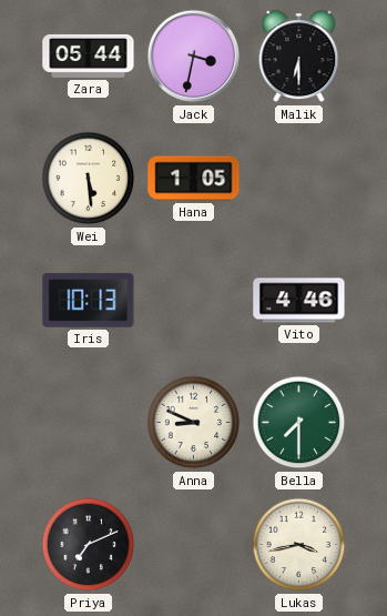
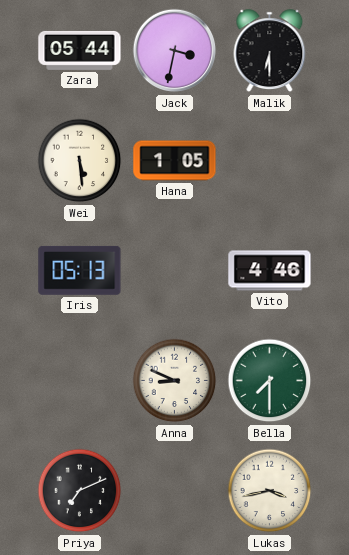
Iris: 10:13 -> 05:13
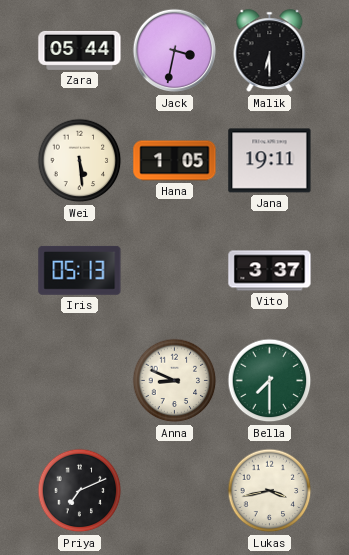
Jana: none -> 19:11
Vito: 4:46 -> 3:37
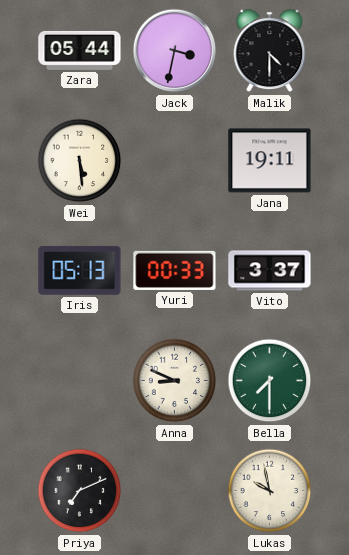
Malik: 6:30 -> 4:30
Hana: 1:05 -> none
Yuri: none -> 00:33
Lukas: 3:43 -> 9:58
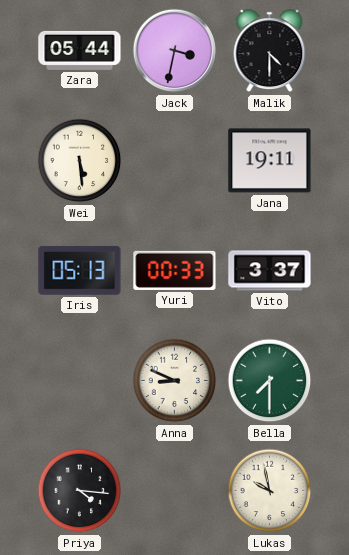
Priya: 7:11 -> 4:16
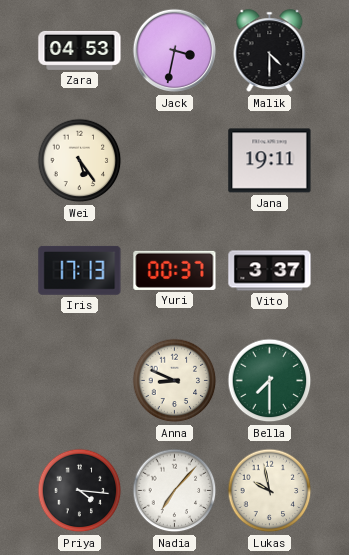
Zara: 05:44 -> 04:53
Wei: 5:29 -> 5:24
Iris: 05:13 -> 17:13
Yuri: 00:33 -> 00:37
Nadia: none -> 7:07
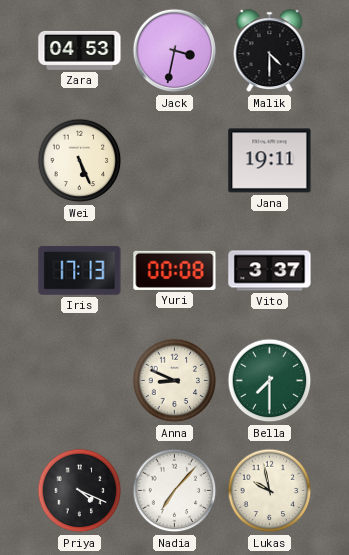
Wei: 5:24 -> 5:26
Yuri: 00:37 -> 00:08
Priya: 4:16 -> 4:19
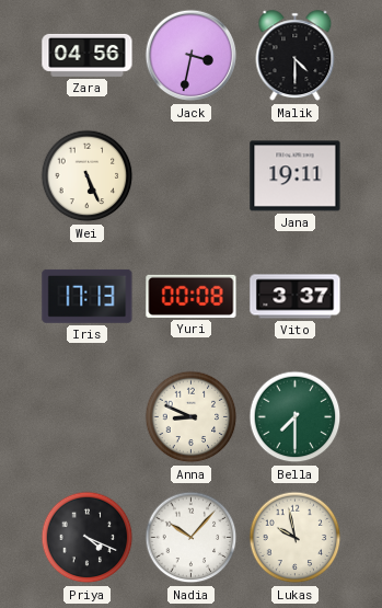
Zara: 04:53 -> 04:56
Nadia: 7:07 -> 10:07
